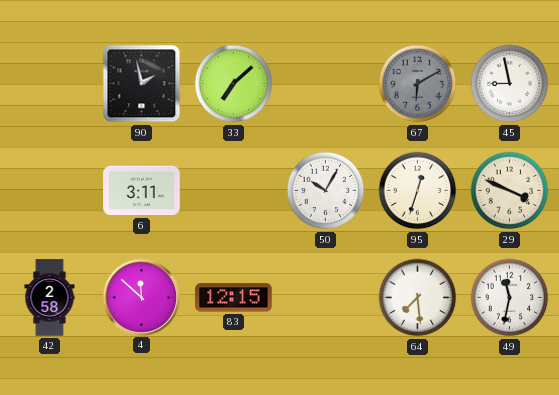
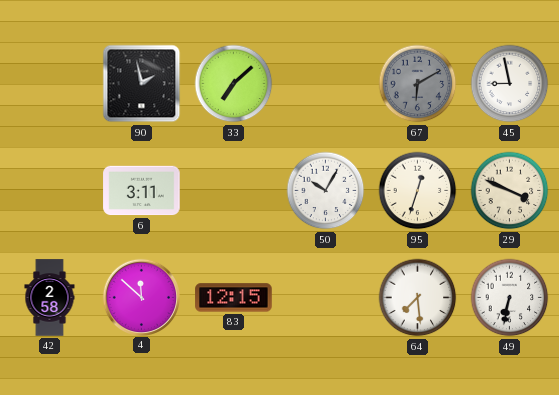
49: 11:32 -> 6:32
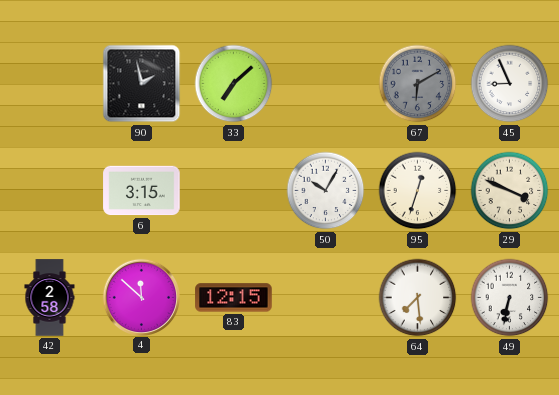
45: 8:58 -> 8:56
6: 3:11 -> 3:15
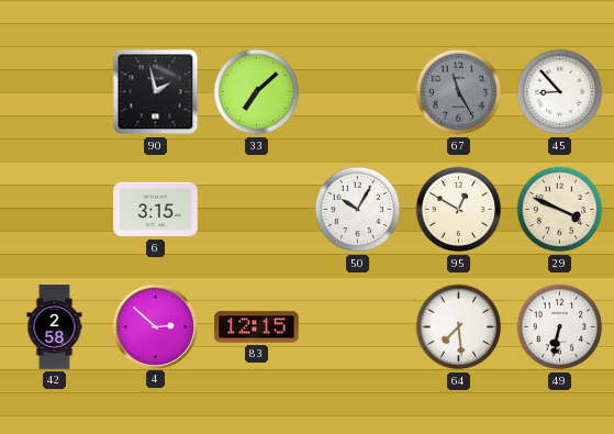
67: 6:10 -> 11:25
45: 8:56 -> 8:53
95: 12:33 -> 12:50
4: 11:52 -> 2:52
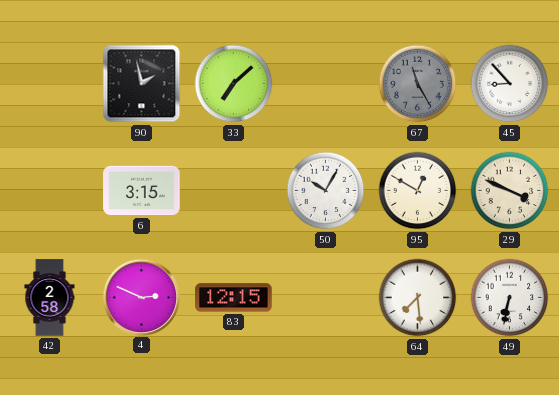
4: 2:52 -> 2:49
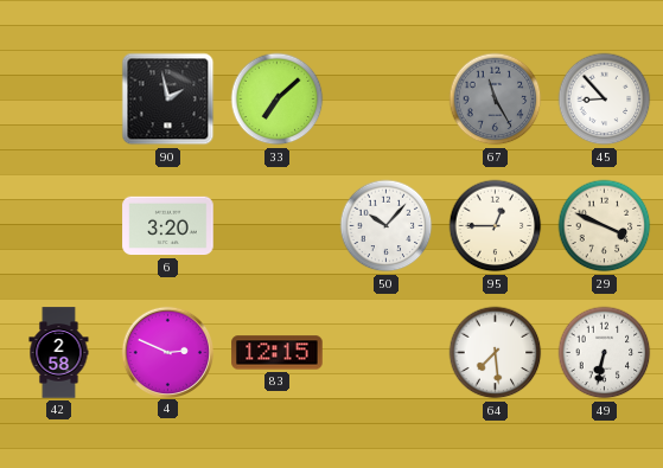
6: 3:15 -> 3:20
50: 10:05 -> 10:07
95: 12:50 -> 12:45
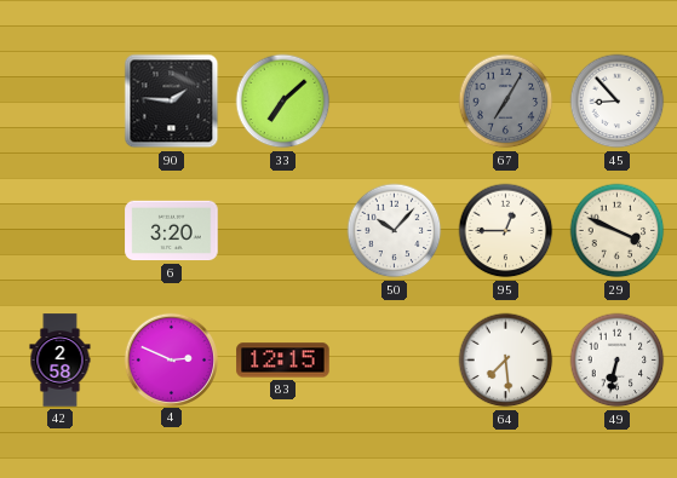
90: 1:58 -> 1:46
67: 11:25 -> 7:05
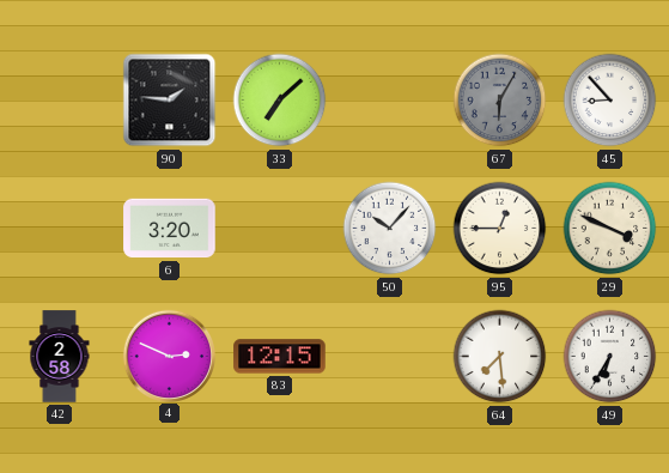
67: 7:05 -> 6:05
49: 6:32 -> 6:35
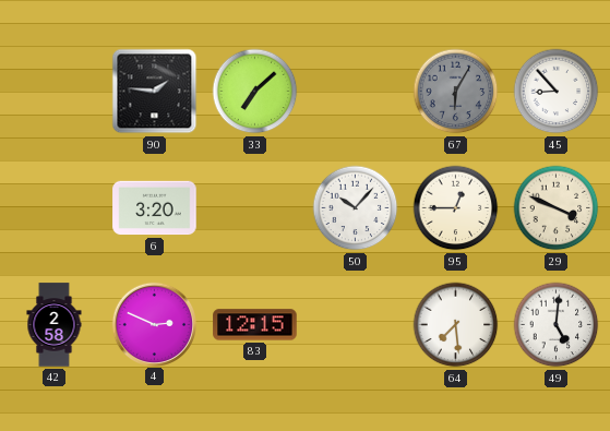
49: 6:35 -> 5:01
